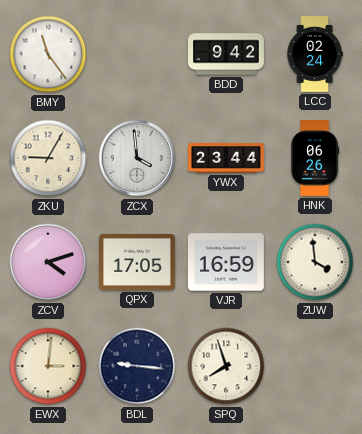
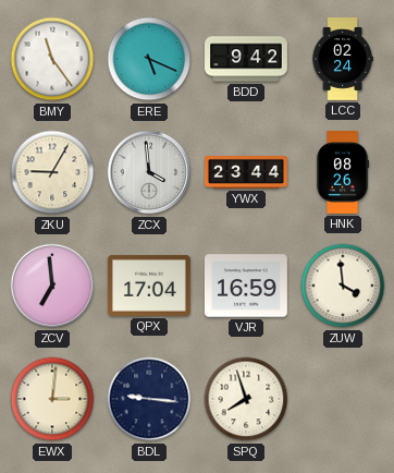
ERE: none -> 5:19
HNK: 06:26 -> 08:26
ZCV: 4:12 -> 6:59
QPX: 17:05 -> 17:04
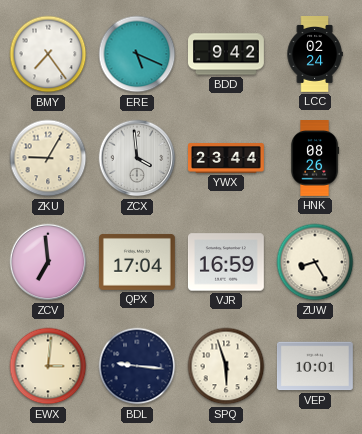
BMY: 11:24 -> 7:24
ZUW: 3:59 -> 8:25
SPQ: 7:57 -> 5:57
VEP: none -> 10:01
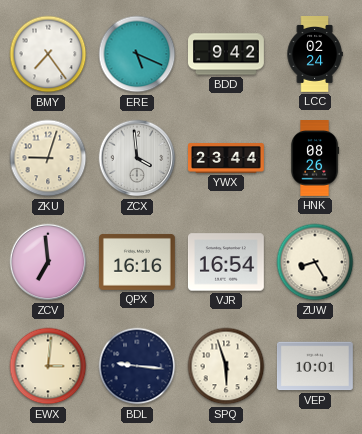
ZKU: 9:05 -> 9:03
QPX: 17:04 -> 16:16
VJR: 16:59 -> 16:54
